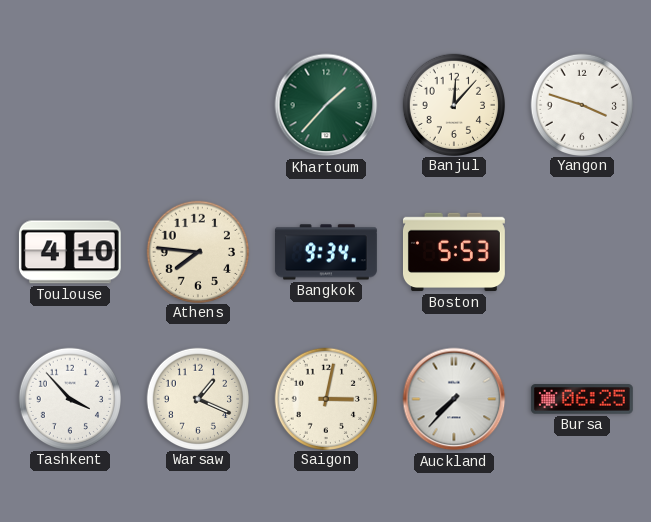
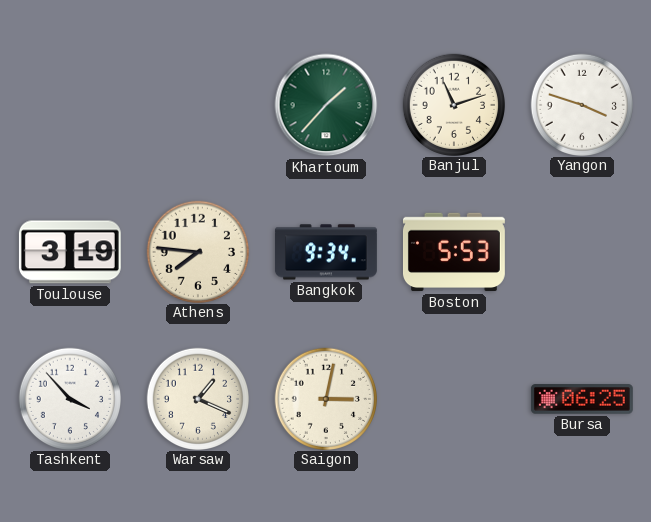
Banjul: 12:07 -> 11:12
Toulouse: 4:10 -> 3:19
Auckland: 7:37 -> none
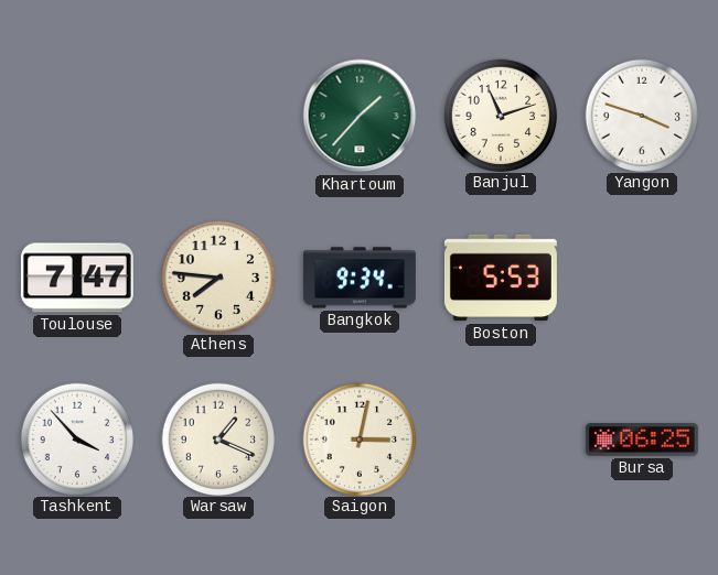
Toulouse: 3:19 -> 7:47
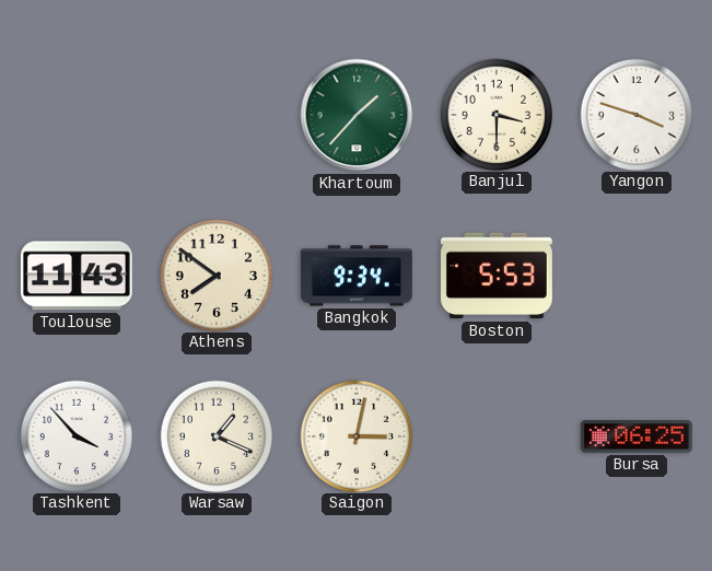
Banjul: 11:12 -> 3:30
Toulouse: 7:47 -> 11:43
Athens: 7:46 -> 7:51
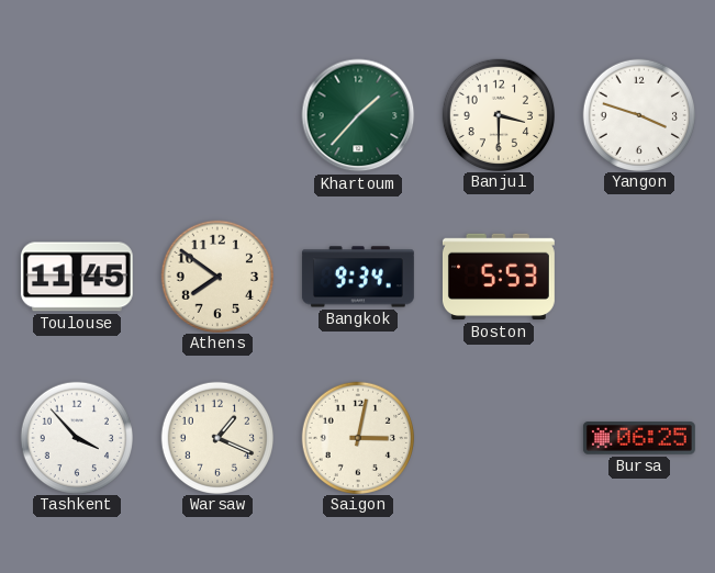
Toulouse: 11:43 -> 11:45
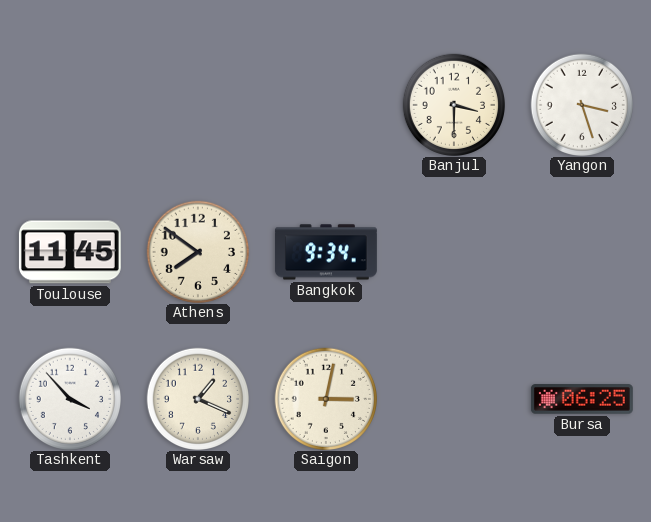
Khartoum: 1:37 -> none
Yangon: 3:48 -> 3:27
Boston: 5:53 -> none
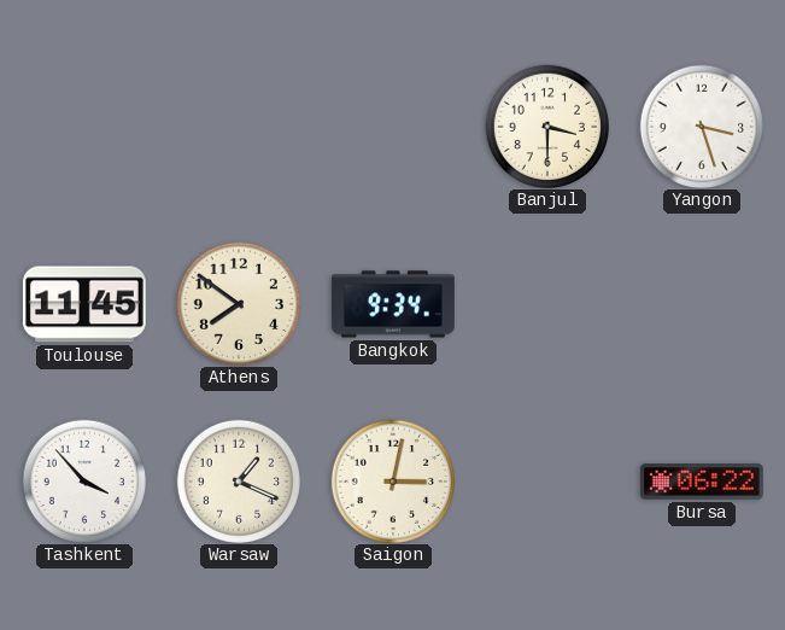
Bursa: 06:25 -> 06:22
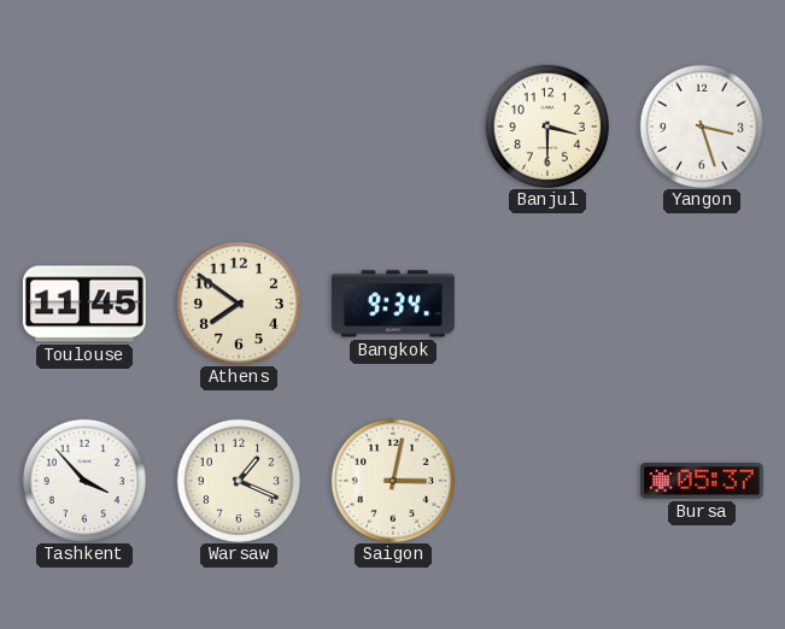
Bursa: 06:22 -> 05:37
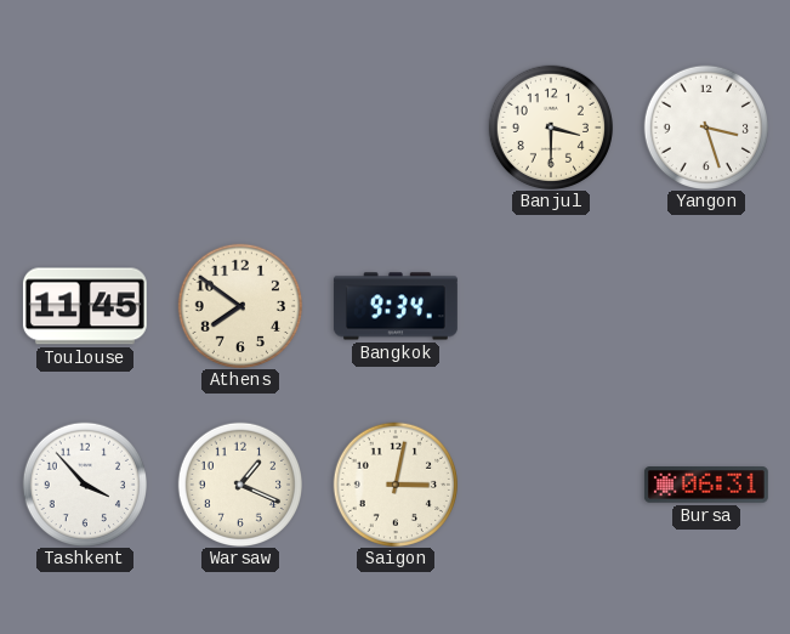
Bursa: 05:37 -> 06:31
